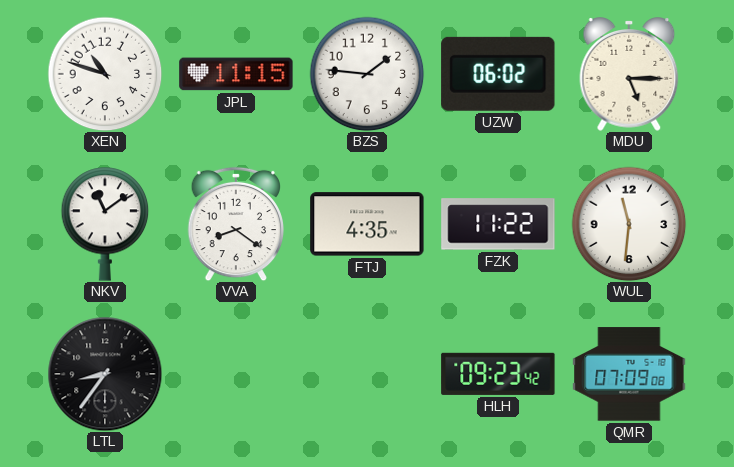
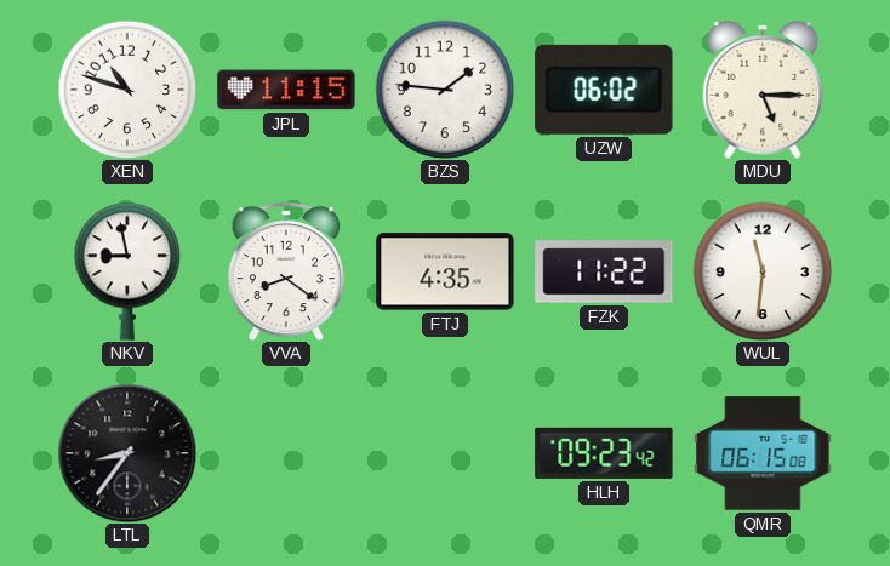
NKV: 11:09 -> 8:58
QMR: 07:09 -> 06:15
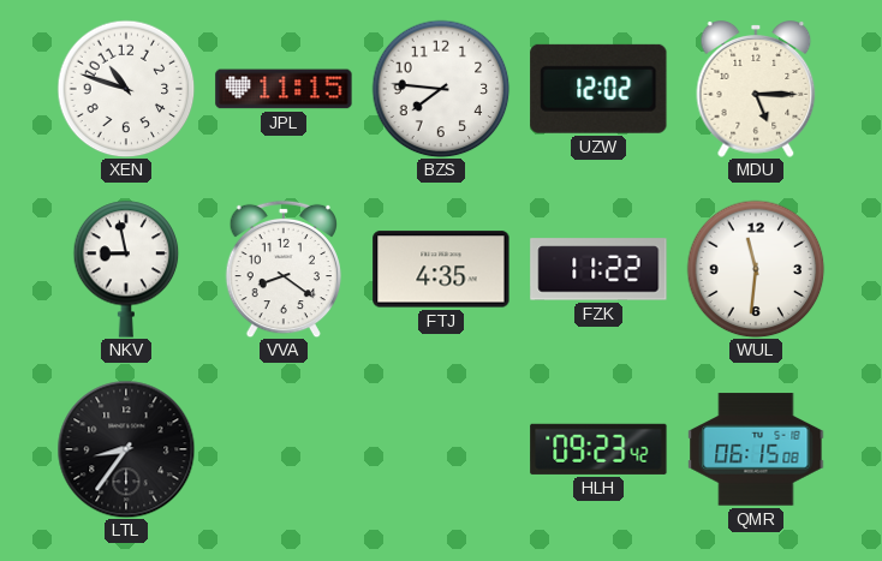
BZS: 1:46 -> 7:46
UZW: 06:02 -> 12:02
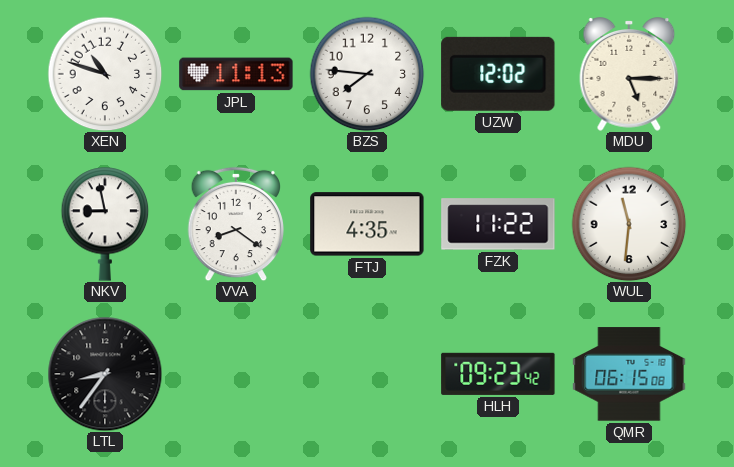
JPL: 11:15 -> 11:13
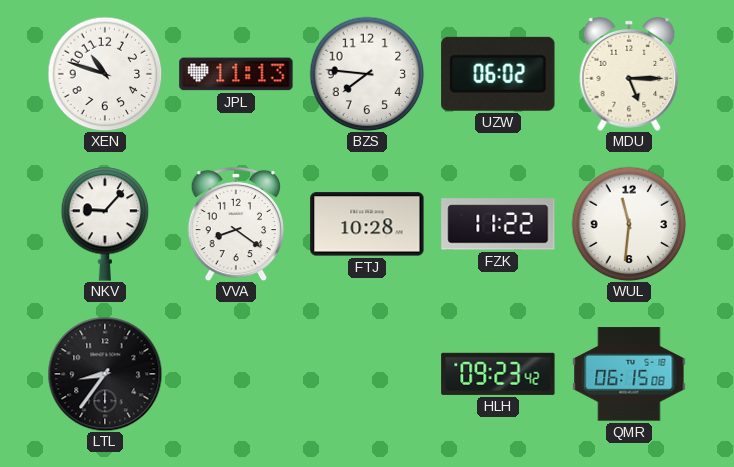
UZW: 12:02 -> 06:02
NKV: 8:58 -> 9:07
FTJ: 4:35 -> 10:28
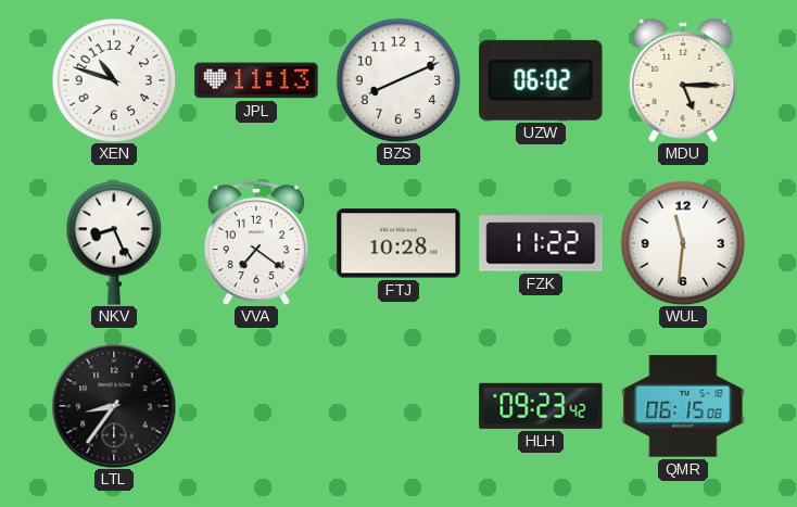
BZS: 7:46 -> 8:11
NKV: 9:07 -> 8:26
VVA: 8:21 -> 7:21
